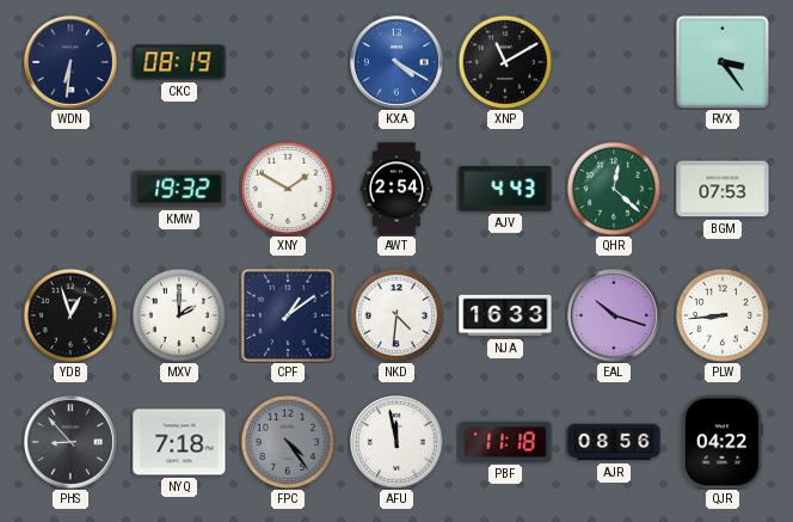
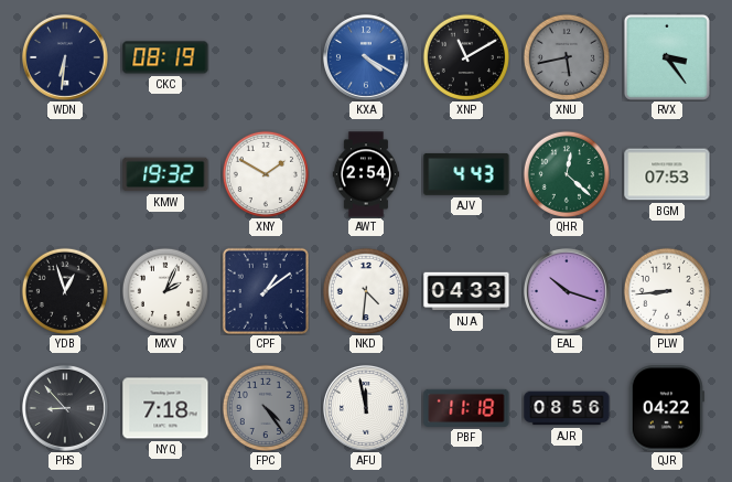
XNU: none -> 5:43
MXV: 2:00 -> 2:04
NJA: 16:33 -> 04:33
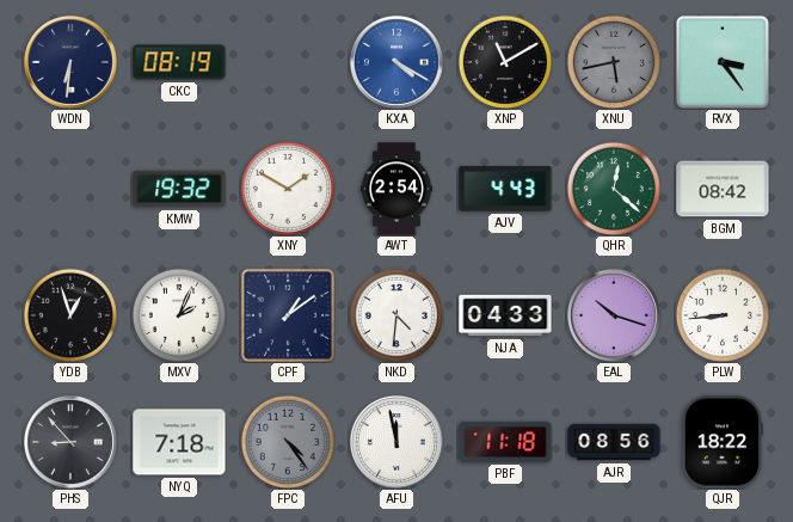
BGM: 07:53 -> 08:42
QJR: 04:22 -> 18:22
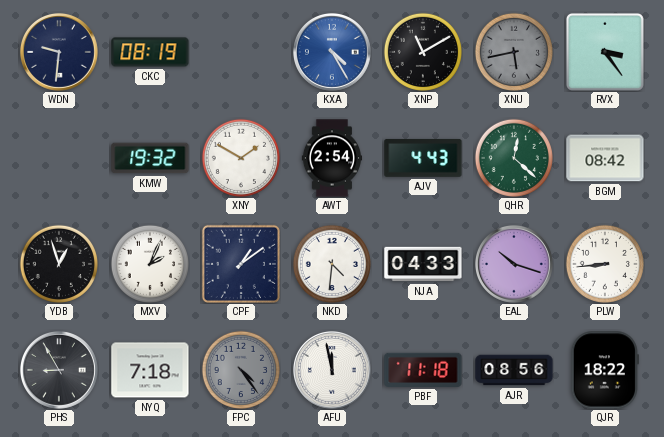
WDN: 6:31 -> 9:31
KXA: 4:20 -> 4:25
PHS: 8:53 -> 8:55
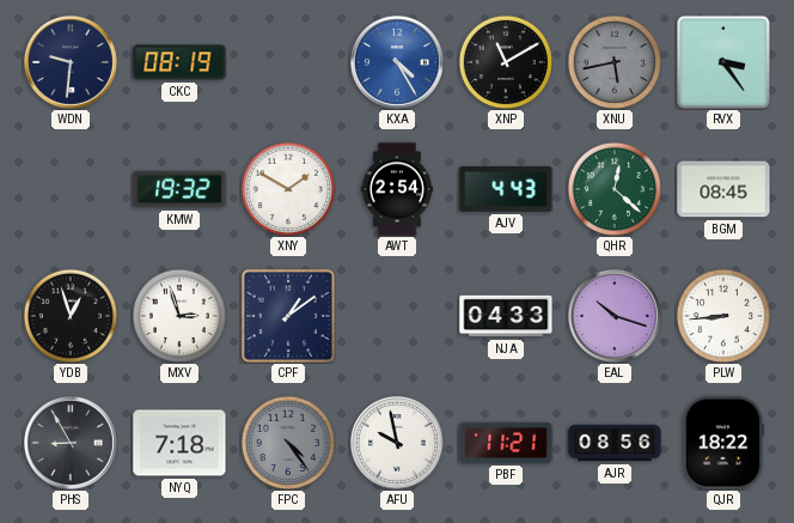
BGM: 08:42 -> 08:45
MXV: 2:04 -> 2:57
NKD: 4:31 -> none
AFU: 11:58 -> 9:58
PBF: 11:18 -> 11:21
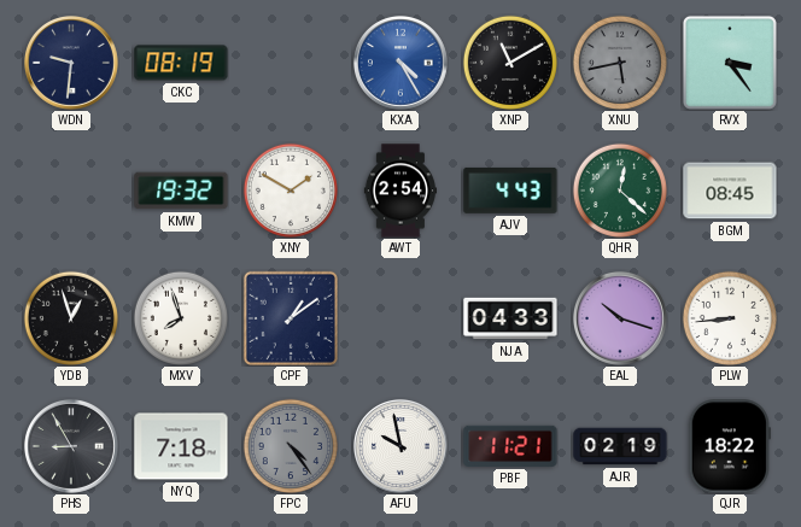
MXV: 2:57 -> 7:57
AJR: 08:56 -> 02:19
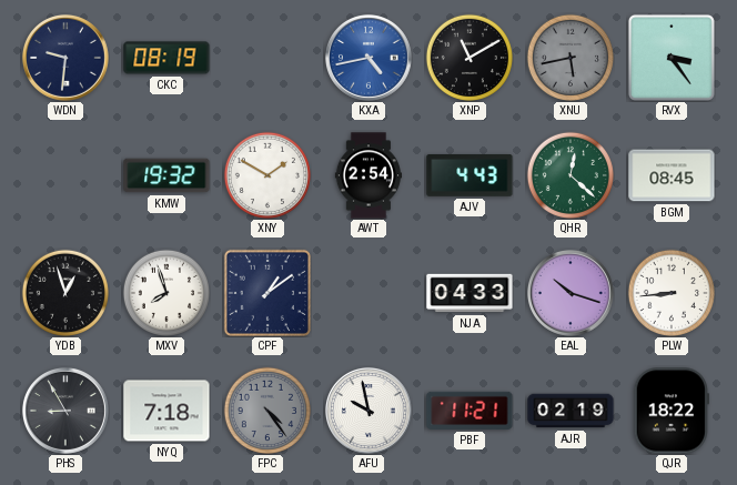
KXA: 4:25 -> 4:43
